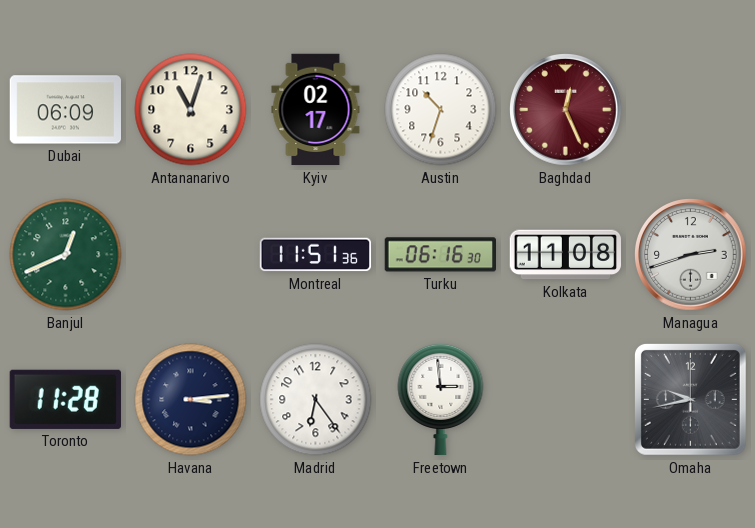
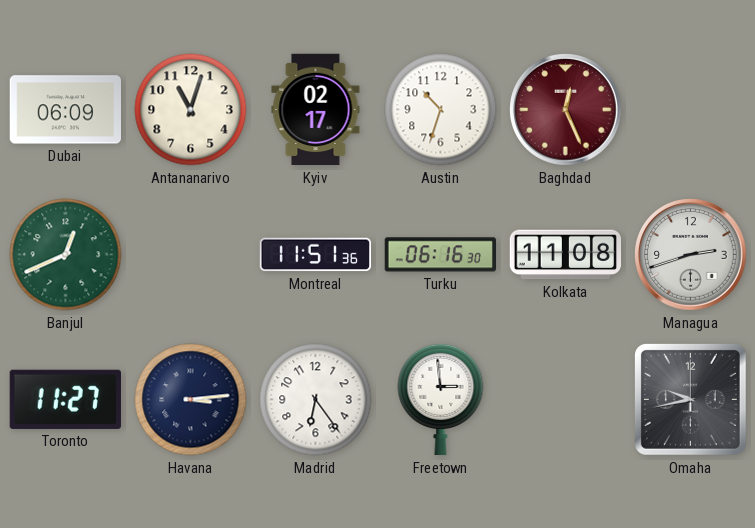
Toronto: 11:28 -> 11:27
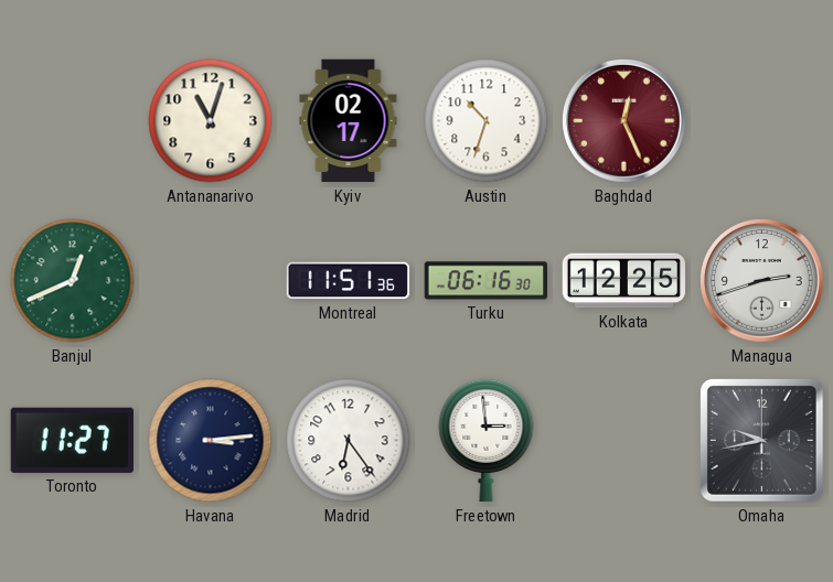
Dubai: 06:09 -> none
Kolkata: 11:08 -> 12:25
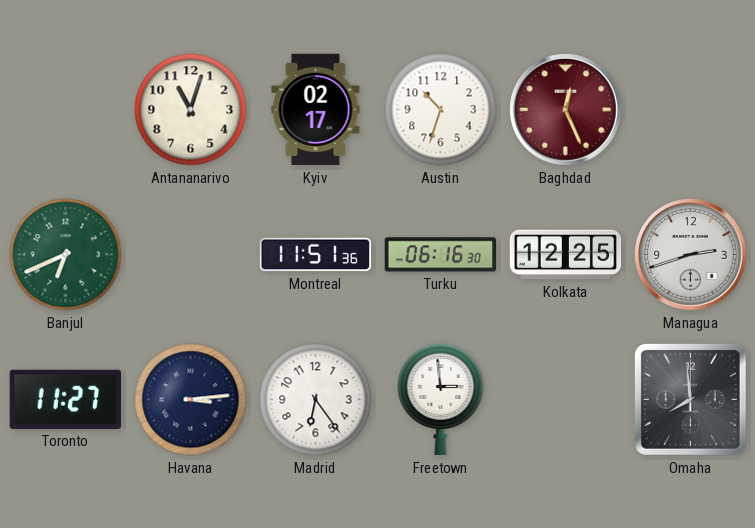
Banjul: 12:41 -> 6:41
Omaha: 9:43 -> 7:59
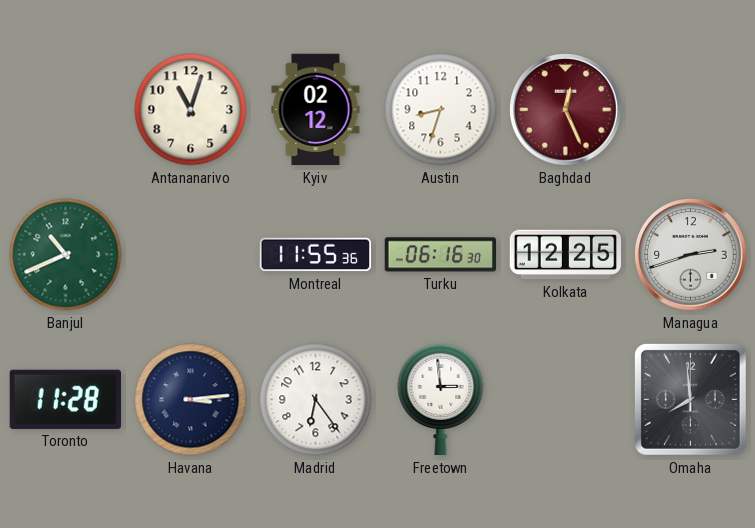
Kyiv: 02:17 -> 02:12
Austin: 10:33 -> 8:33
Banjul: 6:41 -> 10:41
Montreal: 11:51 -> 11:55
Toronto: 11:27 -> 11:28
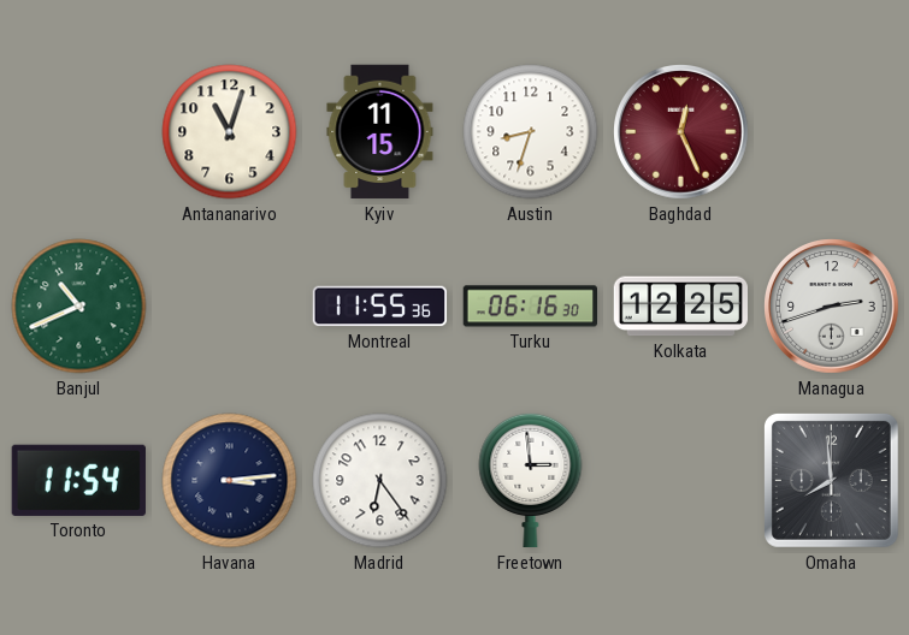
Kyiv: 02:12 -> 11:15
Toronto: 11:28 -> 11:54
